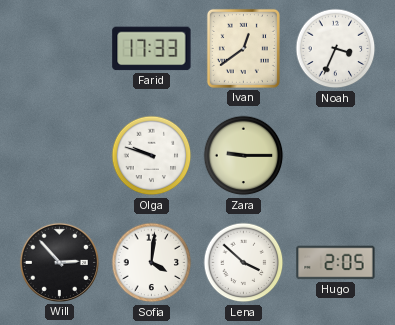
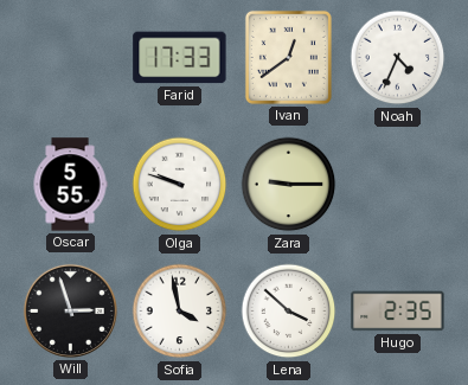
Noah: 3:34 -> 4:34
Oscar: none -> 5:55
Will: 2:53 -> 2:57
Sofia: 4:01 -> 3:58
Hugo: 2:05 -> 2:35
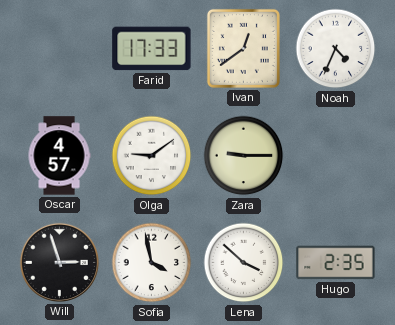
Oscar: 5:55 -> 4:57
Olga: 9:48 -> 9:09
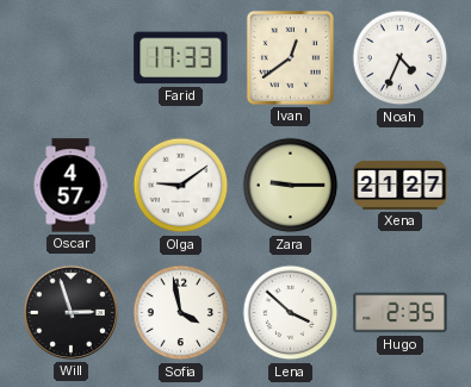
Xena: none -> 21:27
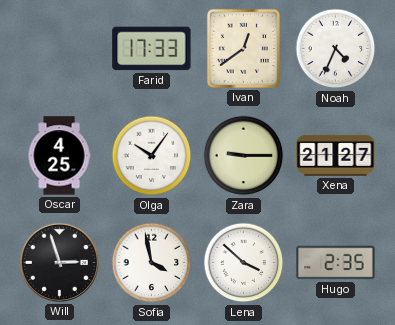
Oscar: 4:57 -> 4:25
Olga: 9:09 -> 10:06
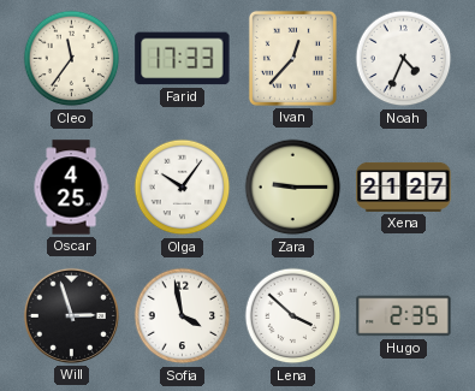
Cleo: none -> 11:36
Ivan: 12:39 -> 12:37
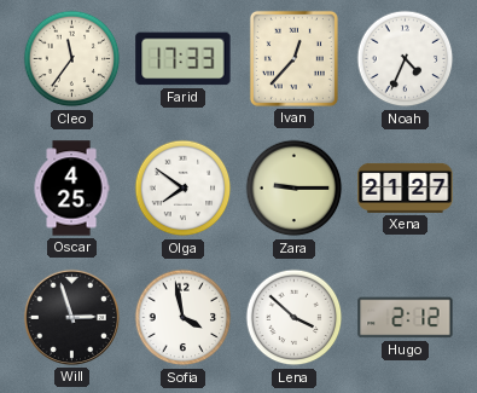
Olga: 10:06 -> 7:51
Hugo: 2:35 -> 2:12
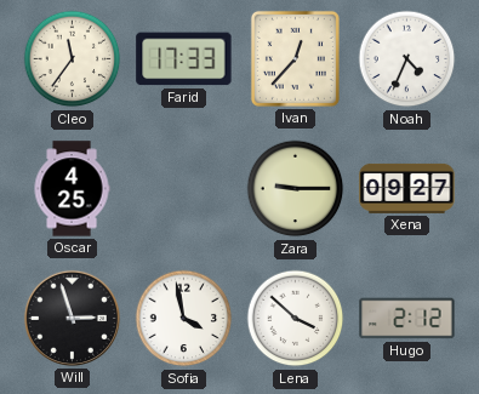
Olga: 7:51 -> none
Xena: 21:27 -> 09:27
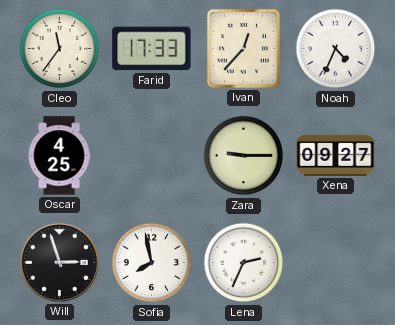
Sofia: 3:58 -> 7:58
Lena: 3:52 -> 2:34
Hugo: 2:12 -> none
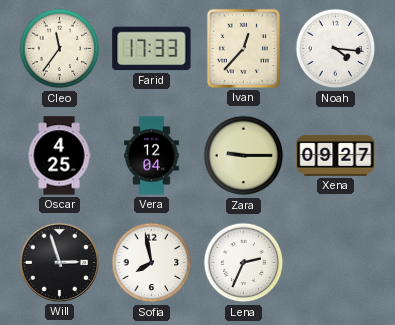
Noah: 4:34 -> 4:16
Vera: none -> 12:04
